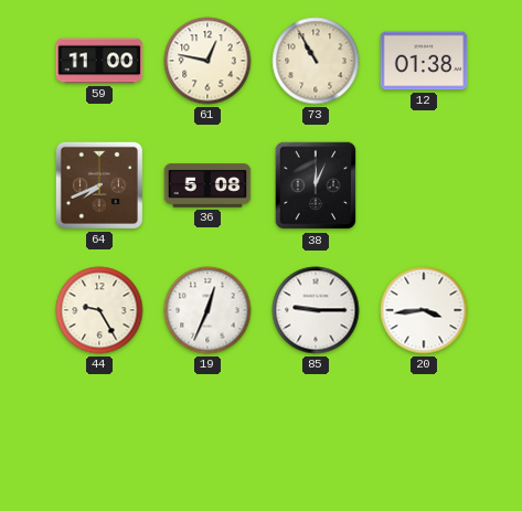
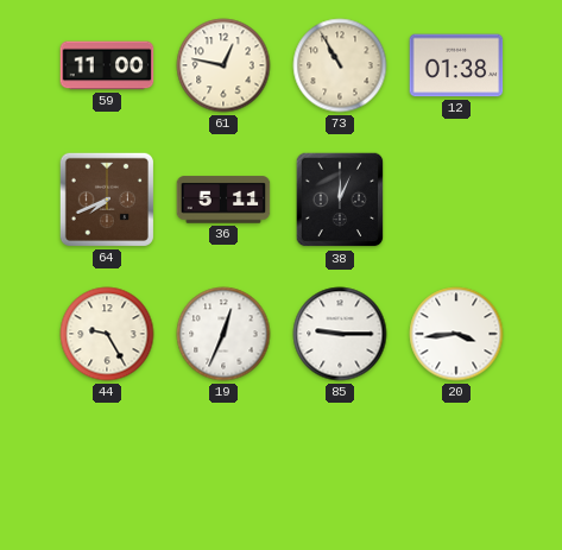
36: 5:08 -> 5:11
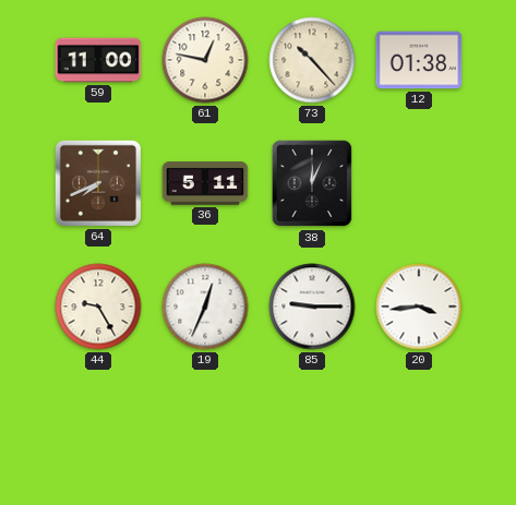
73: 10:55 -> 10:23
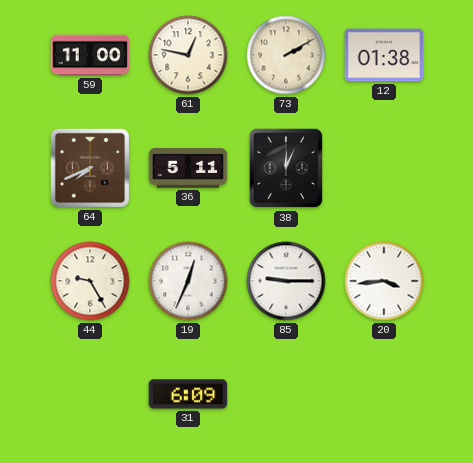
73: 10:23 -> 2:10
31: none -> 6:09
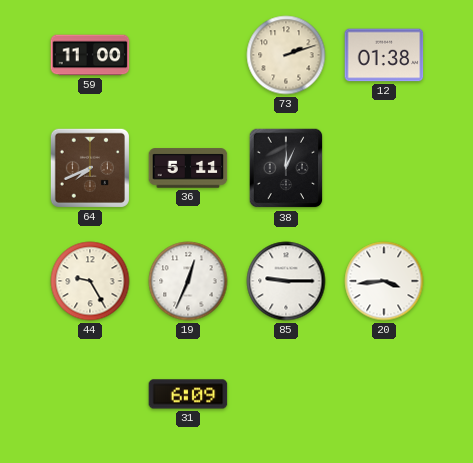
61: 12:47 -> none
73: 2:10 -> 2:12
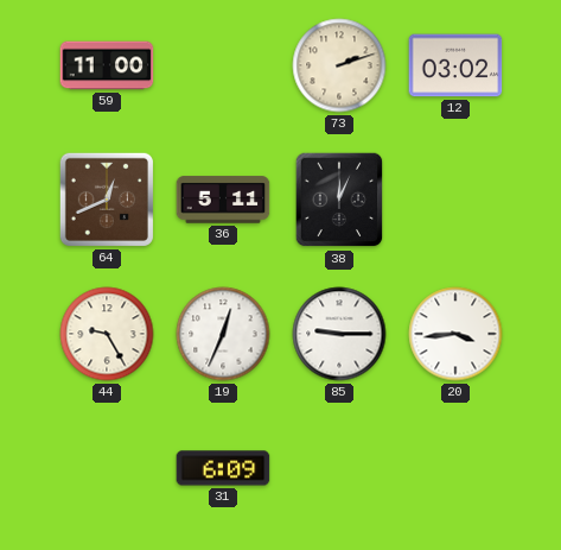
12: 01:38 -> 03:02
64: 7:41 -> 12:41
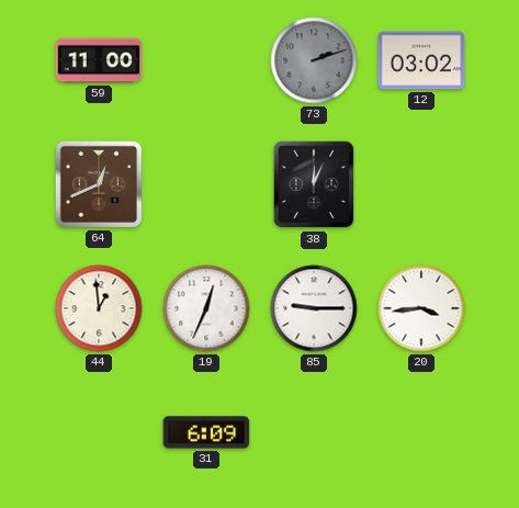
73 dial: cream -> grey
36: 5:11 -> none
44: 9:25 -> 12:59
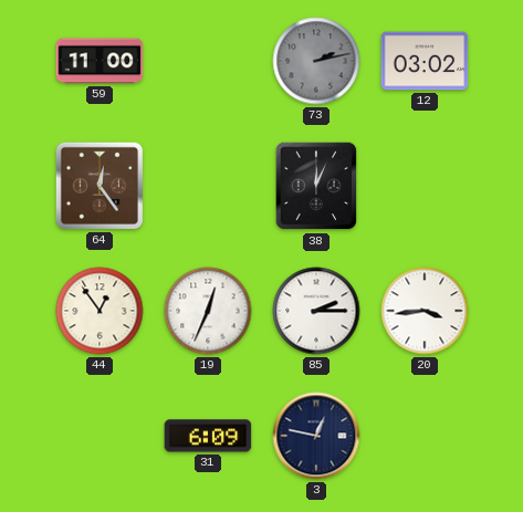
73: 2:12 -> 2:13
64: 12:41 -> 12:24
44: 12:59 -> 12:54
85: 9:15 -> 2:15
3: none -> 12:47
